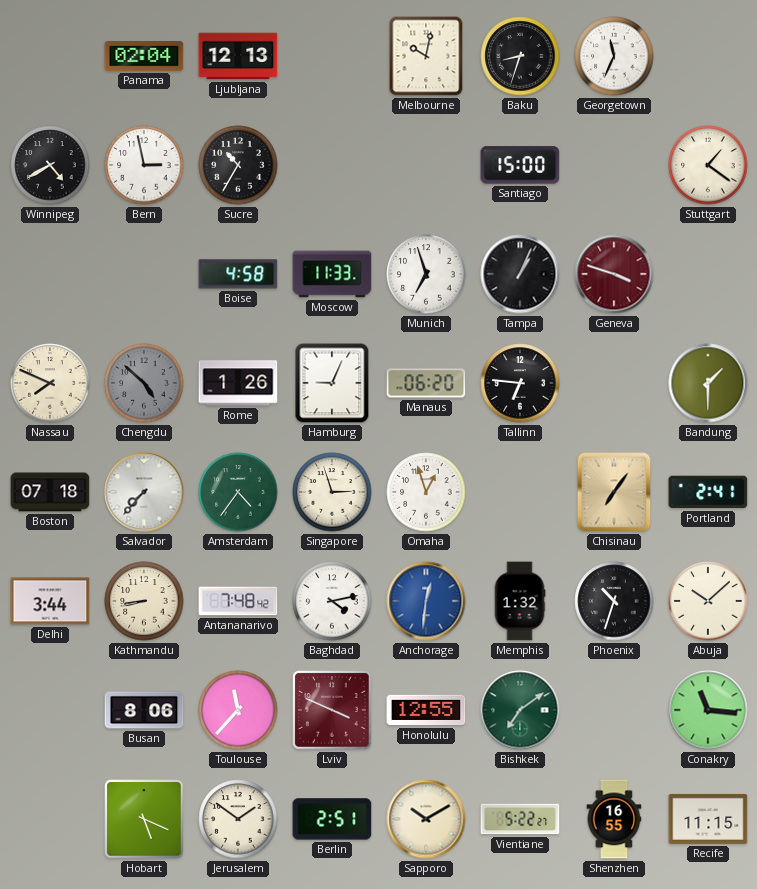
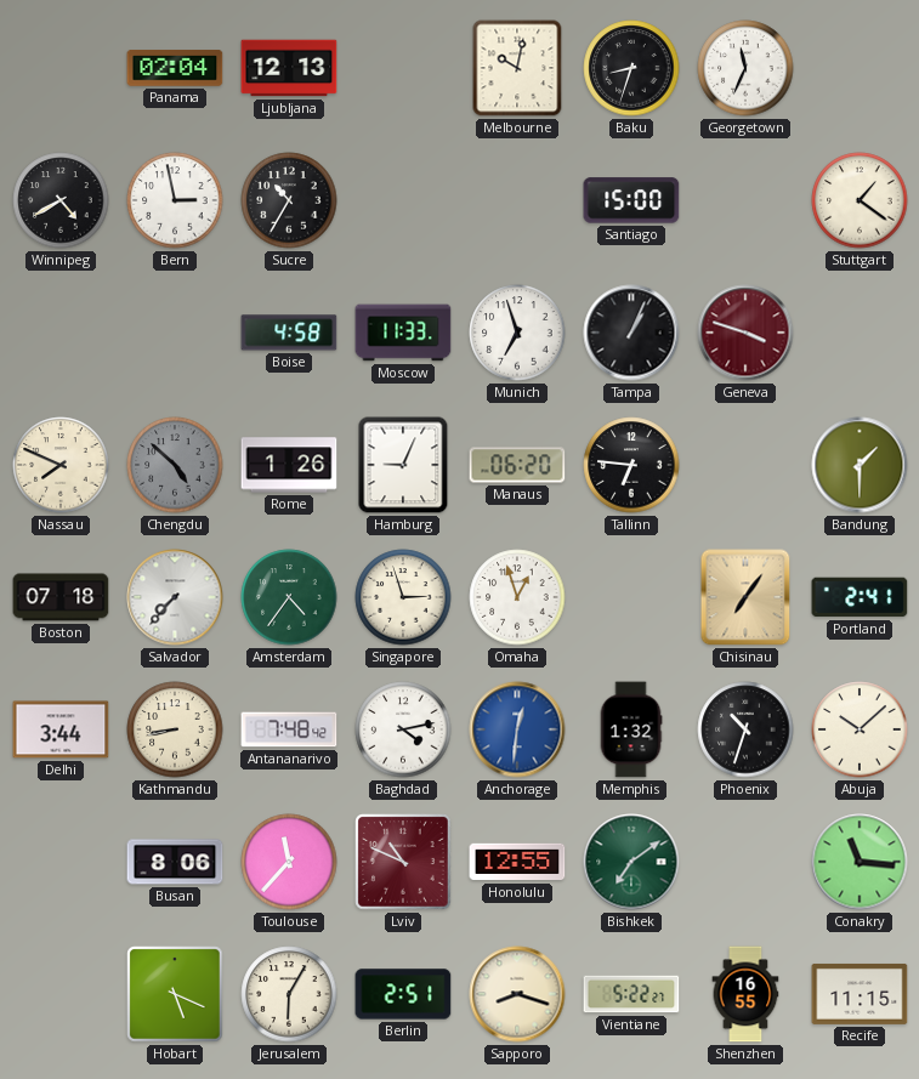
Lviv: 3:49 -> 10:49
Jerusalem: 1:51 -> 6:05
Sapporo: 10:10 -> 8:18
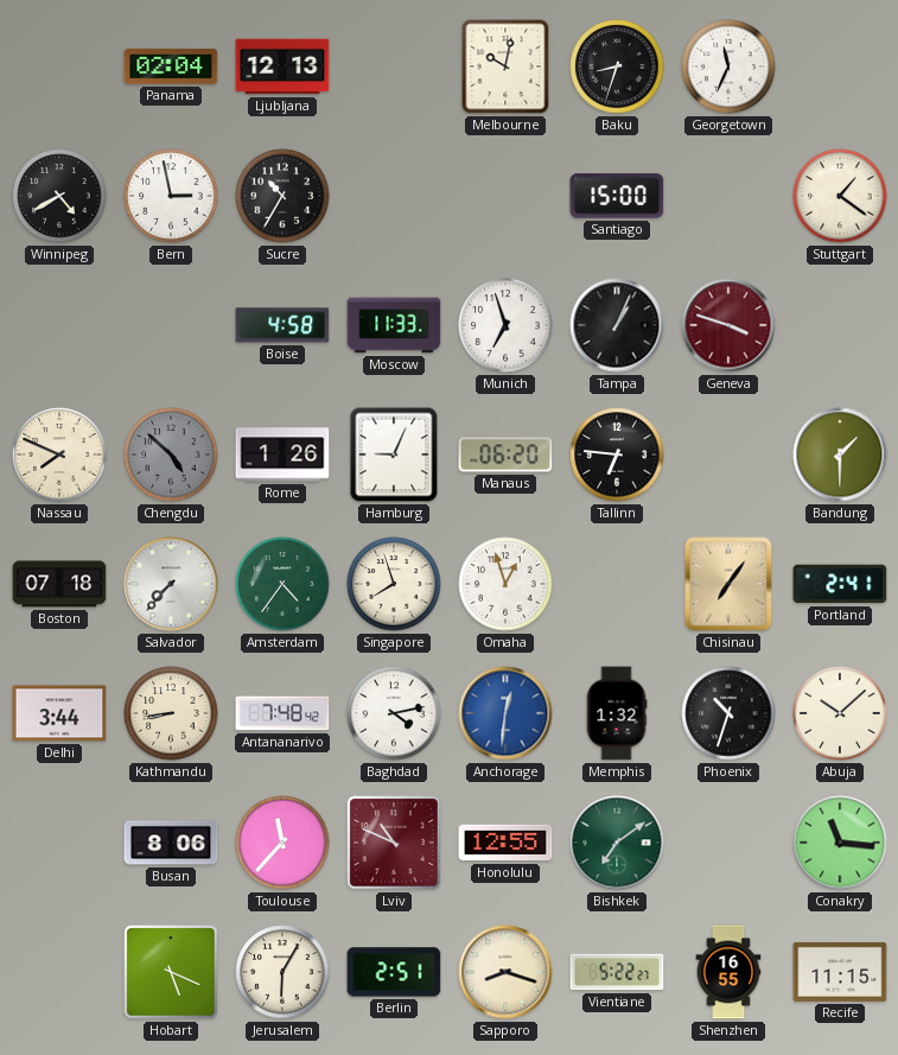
Singapore: 2:57 -> 7:57
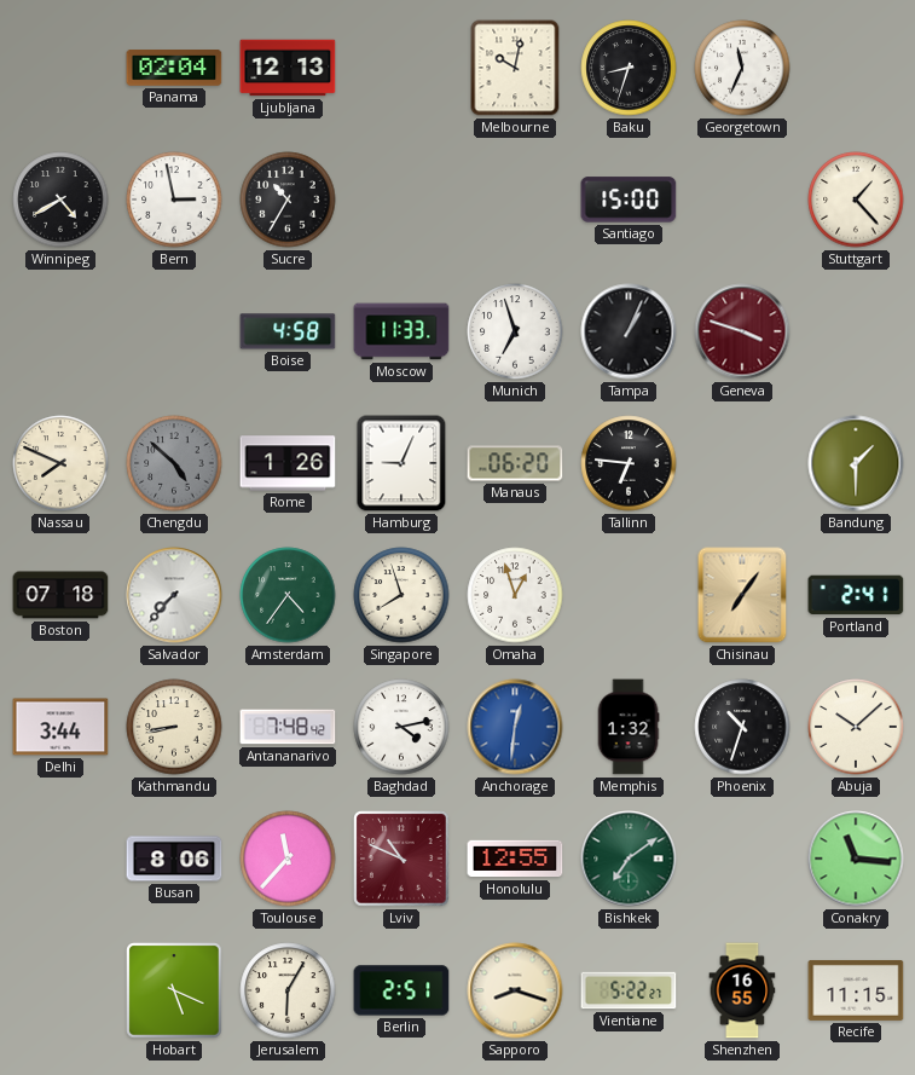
Stuttgart: 1:21 -> 1:23
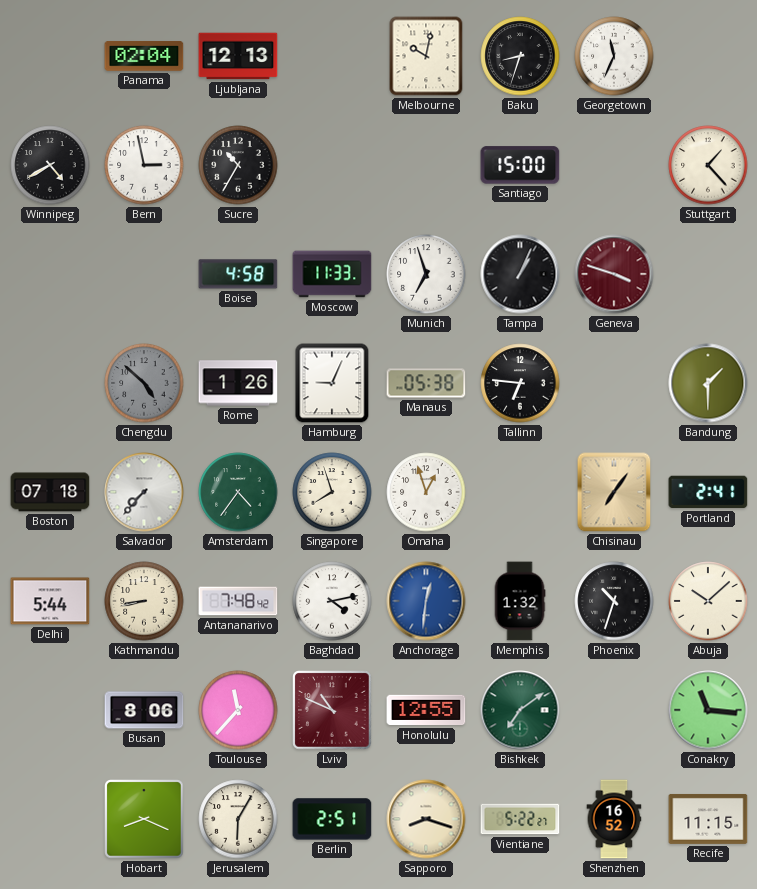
Nassau: 7:49 -> none
Manaus: 06:20 -> 05:38
Delhi: 3:44 -> 5:44
Hobart: 5:19 -> 8:19
Shenzhen: 16:55 -> 16:52
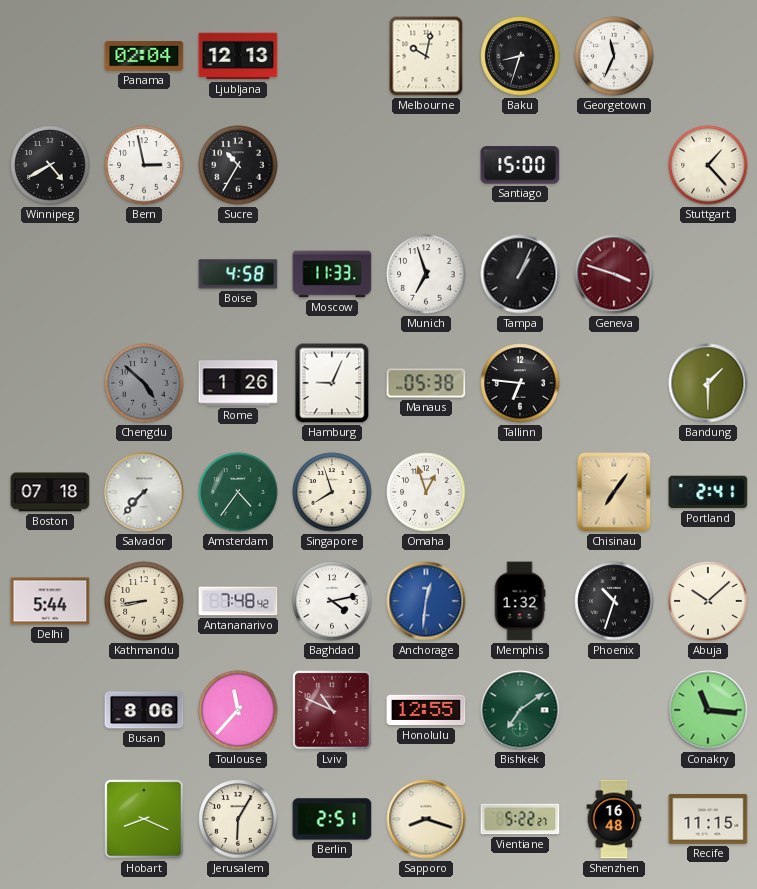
Shenzhen: 16:52 -> 16:48
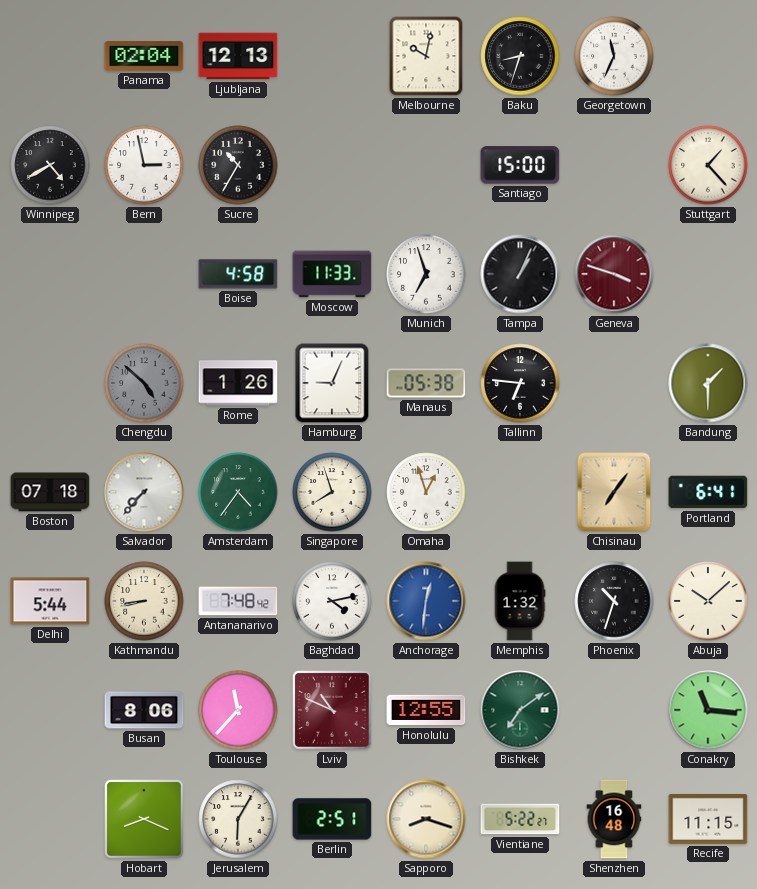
Portland: 2:41 -> 6:41
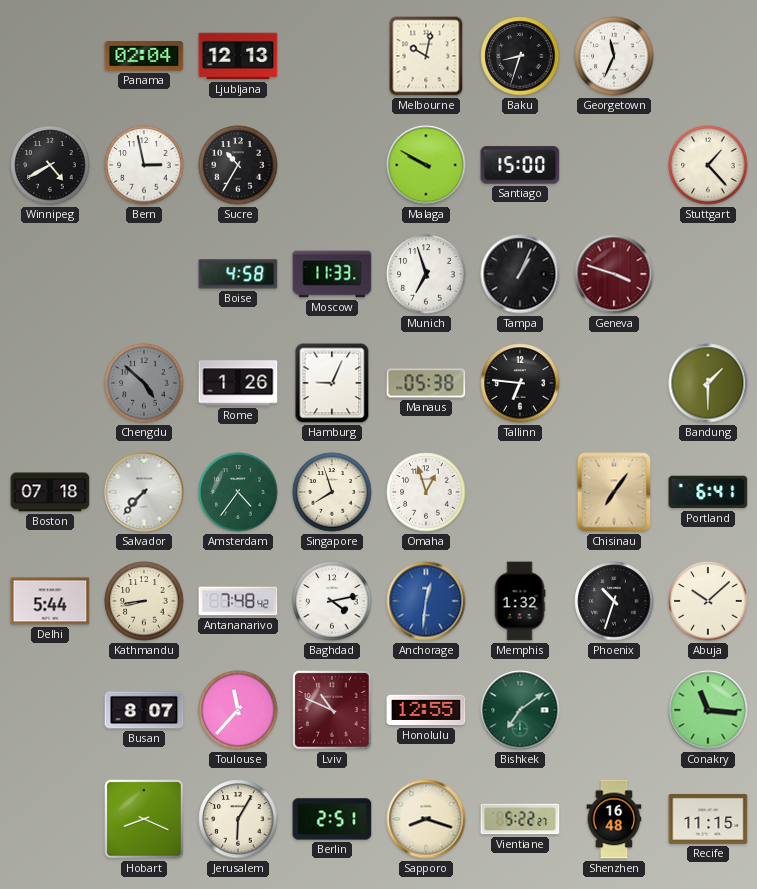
Malaga: none -> 9:50
Busan: 8:06 -> 8:07
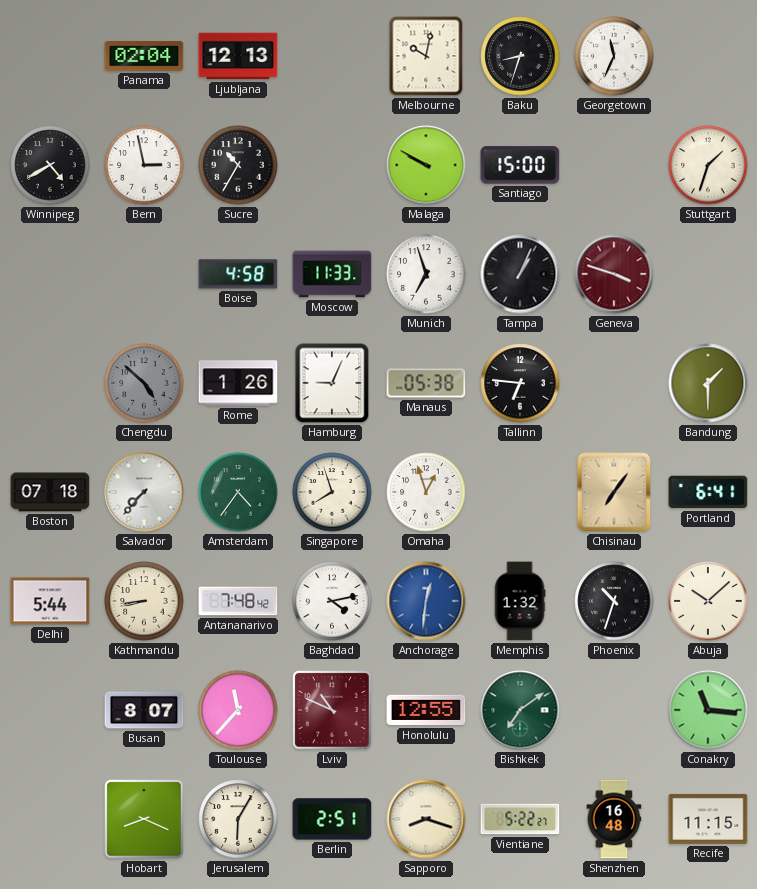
Stuttgart: 1:23 -> 1:33
